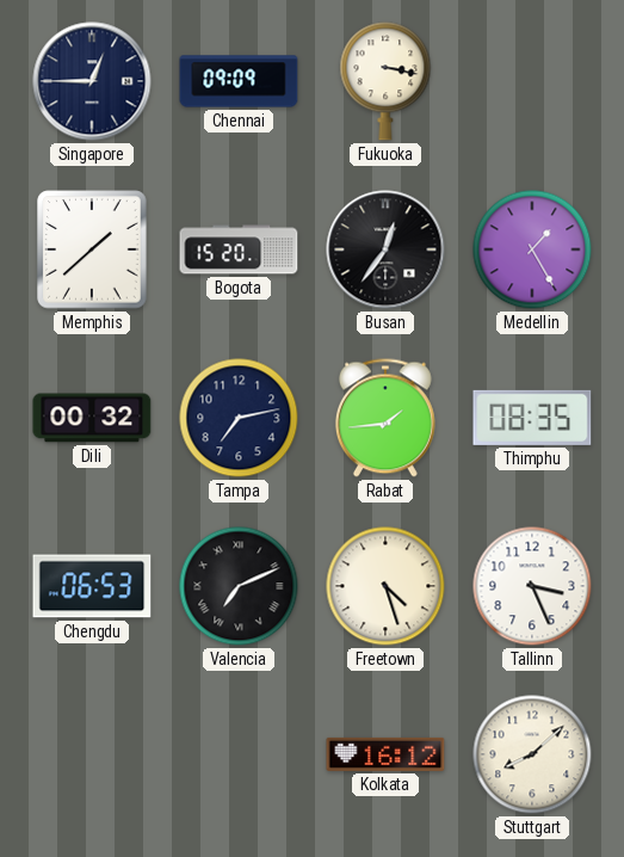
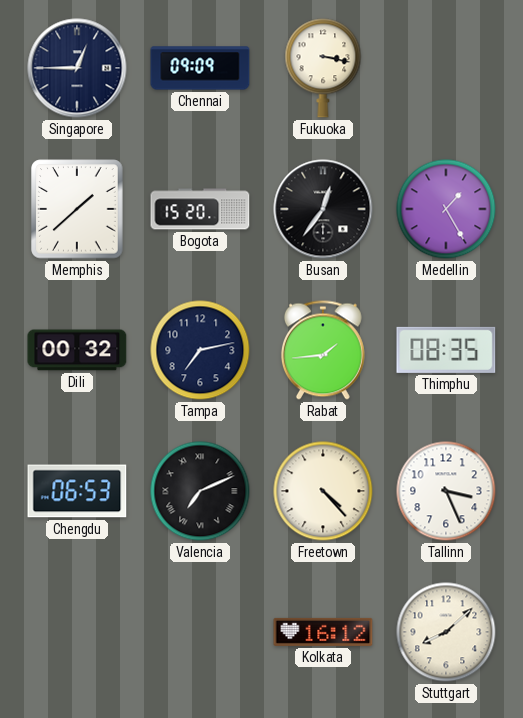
Freetown: 4:27 -> 4:23
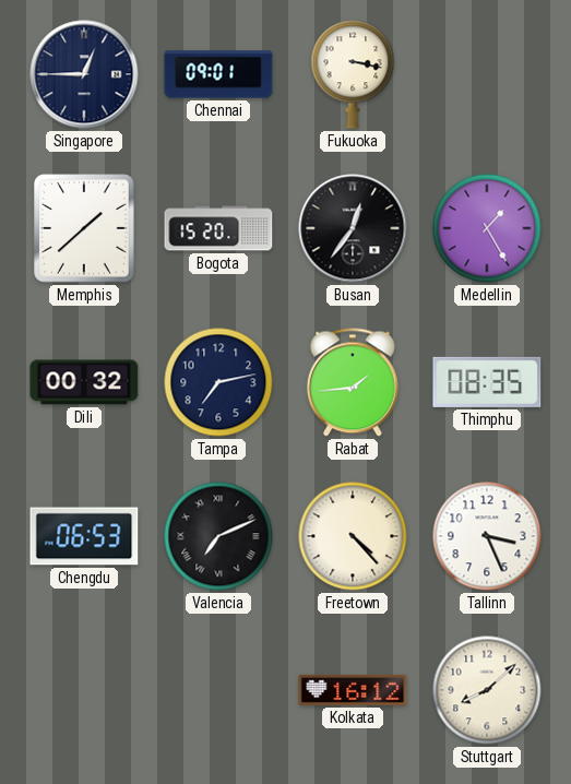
Chennai: 09:09 -> 09:01
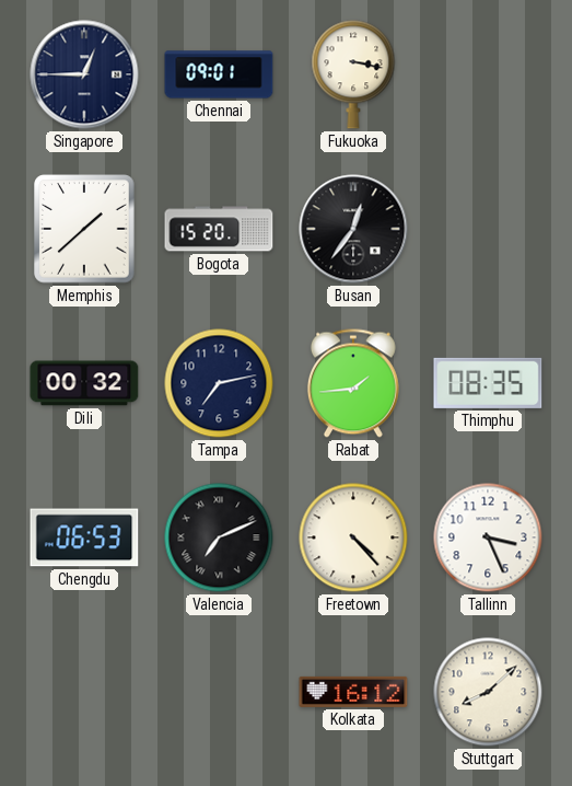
Medellin: 1:25 -> none
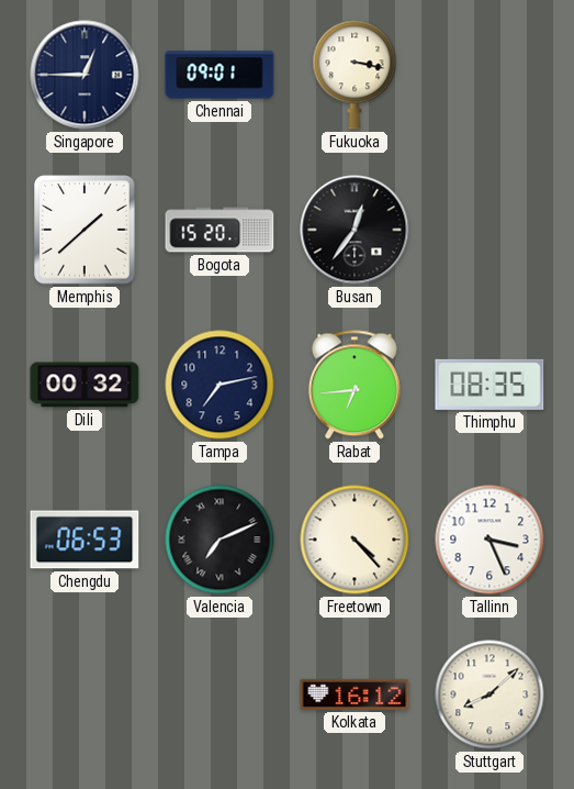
Rabat: 1:44 -> 6:44
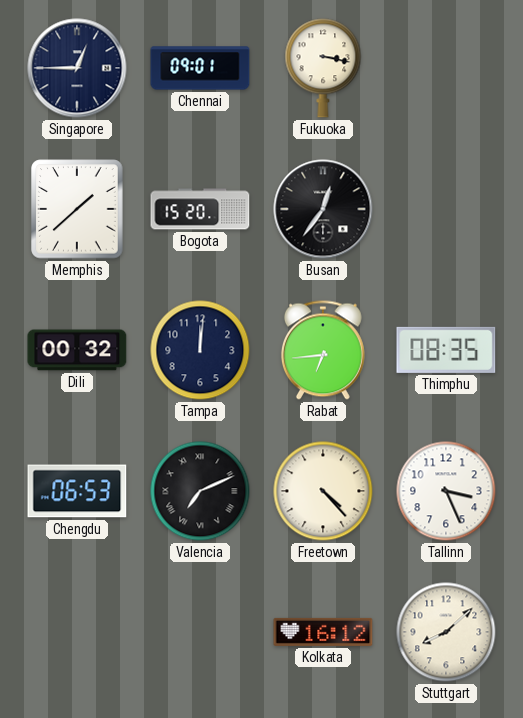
Tampa: 7:13 -> 12:01
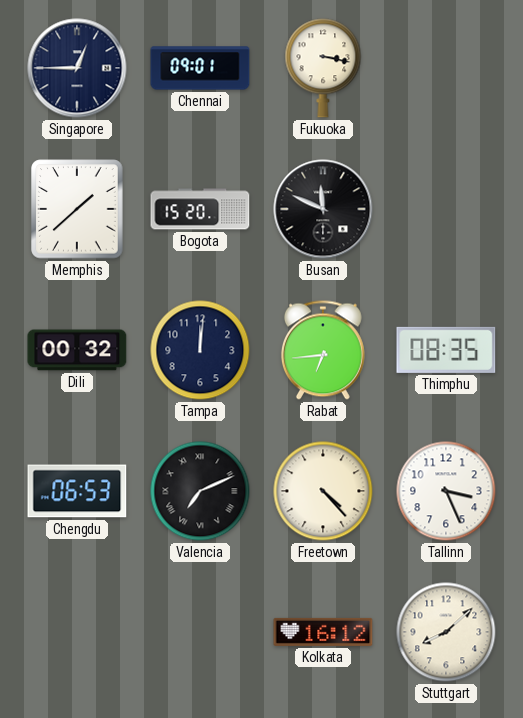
Busan: 12:36 -> 11:49
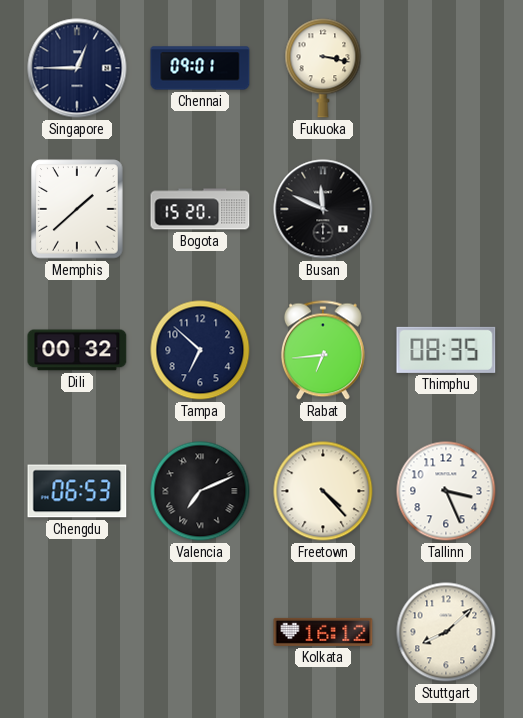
Tampa: 12:01 -> 6:52
